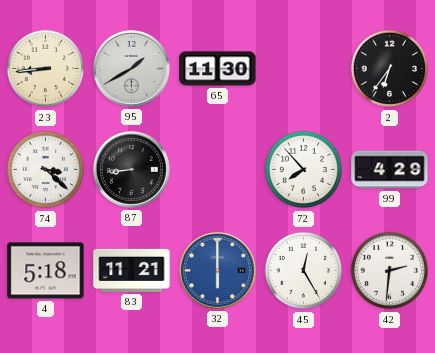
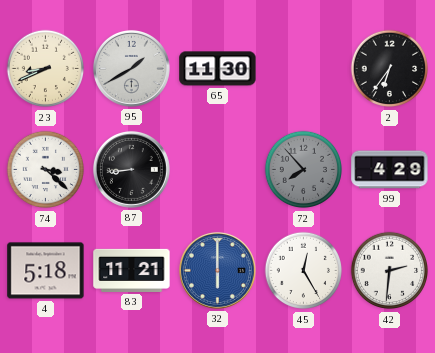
23: 8:44 -> 8:41
72 dial: white -> grey
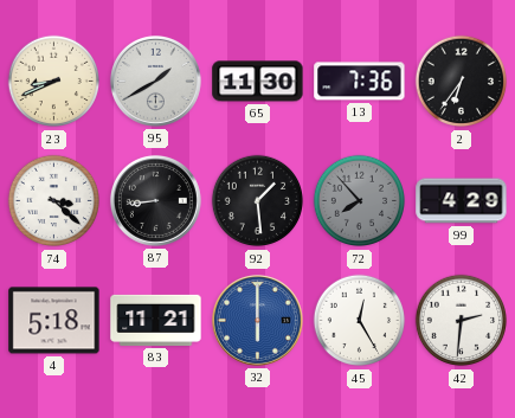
13: none -> 7:36
92: none -> 1:29
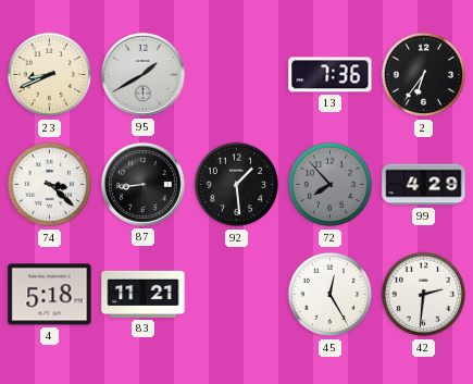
65: 11:30 -> none
32: 6:00 -> none
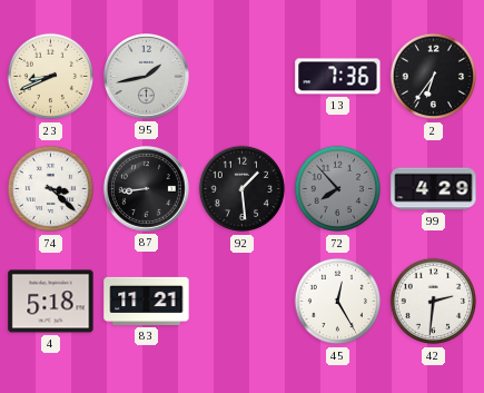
95: 1:40 -> 1:43
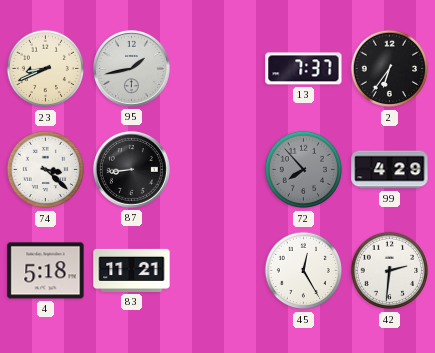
13: 7:36 -> 7:37
92: 1:29 -> none
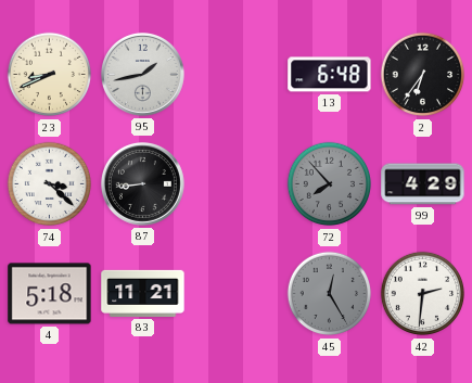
13: 7:37 -> 6:48
45 dial: white -> grey
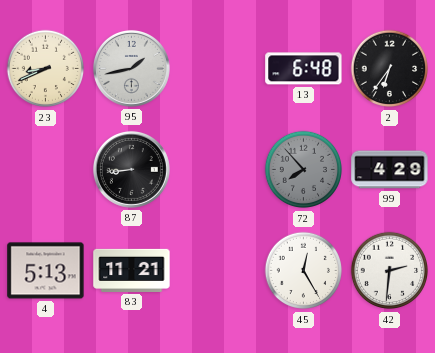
74: 3:22 -> none
4: 5:18 -> 5:13
45 dial: grey -> white
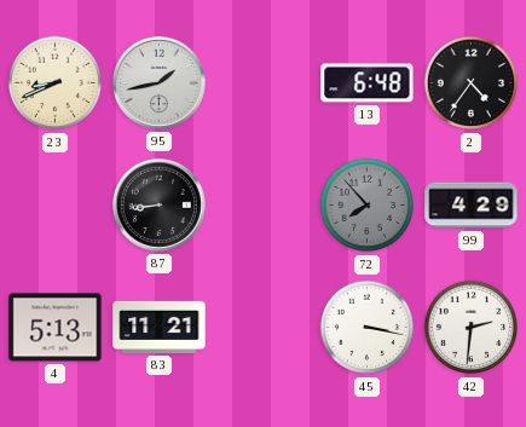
2: 6:36 -> 4:36
45: 12:25 -> 3:17
